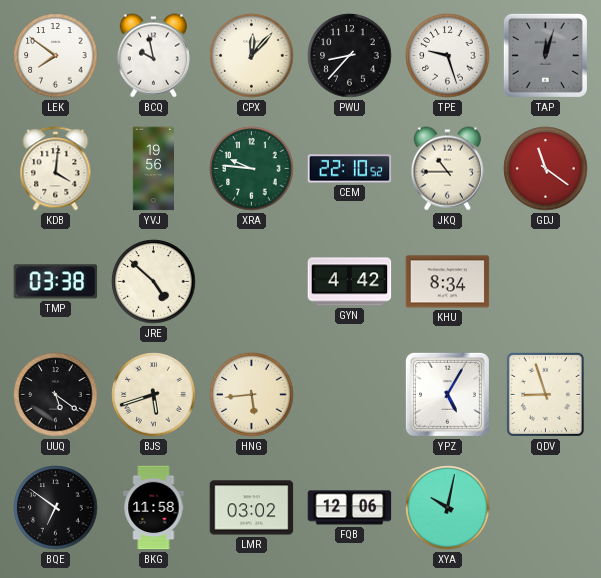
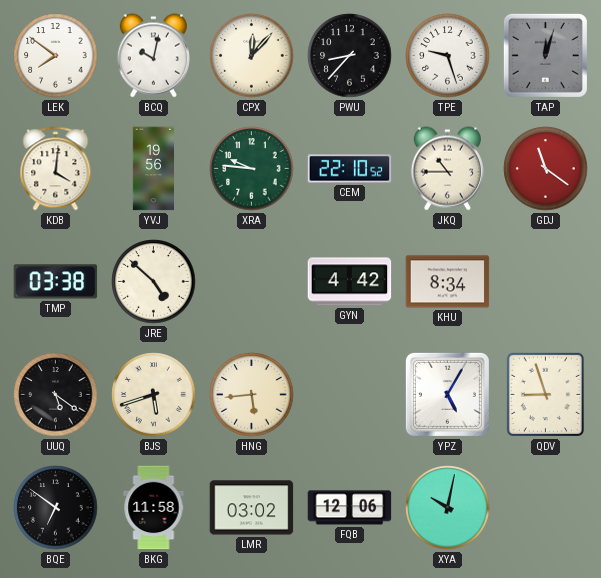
BCQ: 9:58 -> 10:02
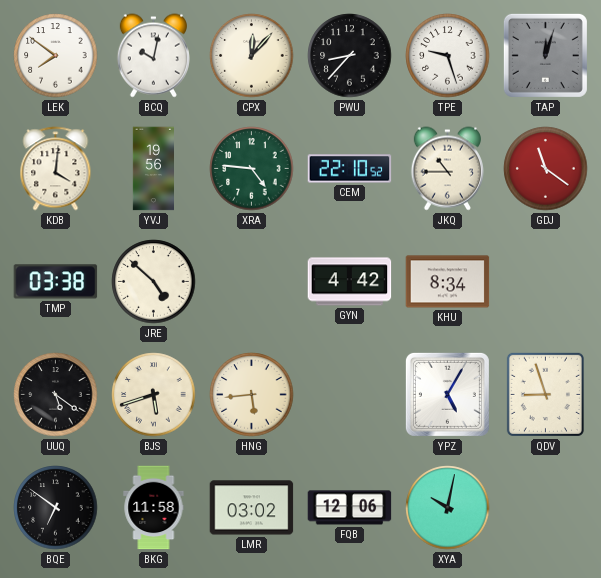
XRA: 9:46 -> 4:46
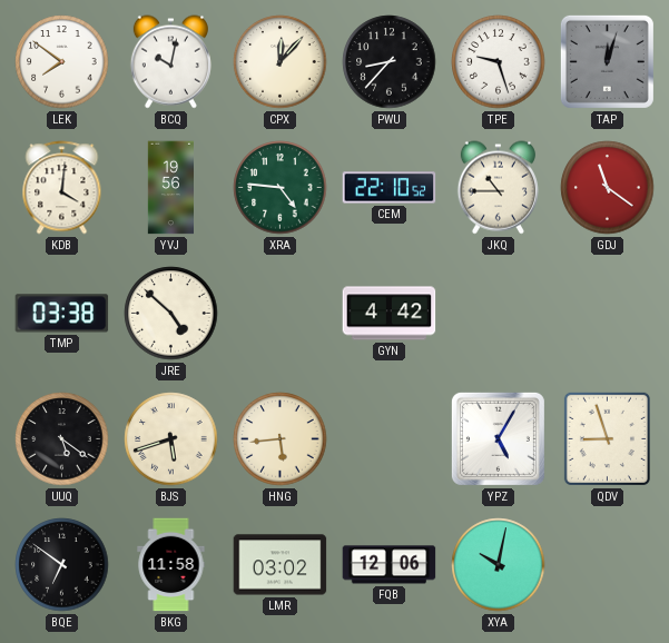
KHU: 8:34 -> none
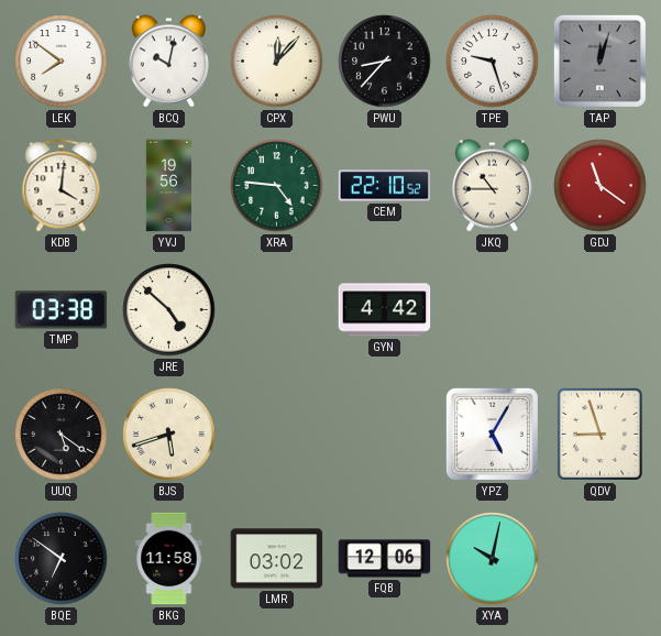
HNG: 5:44 -> none
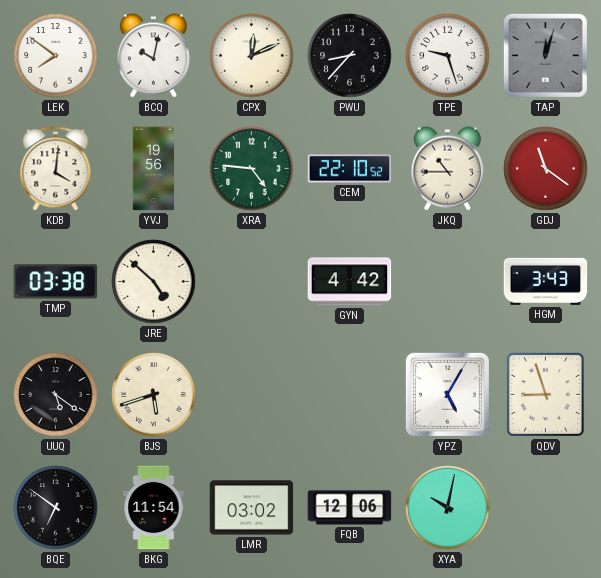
CPX: 12:07 -> 12:11
HGM: none -> 3:43
BKG: 11:58 -> 11:54
